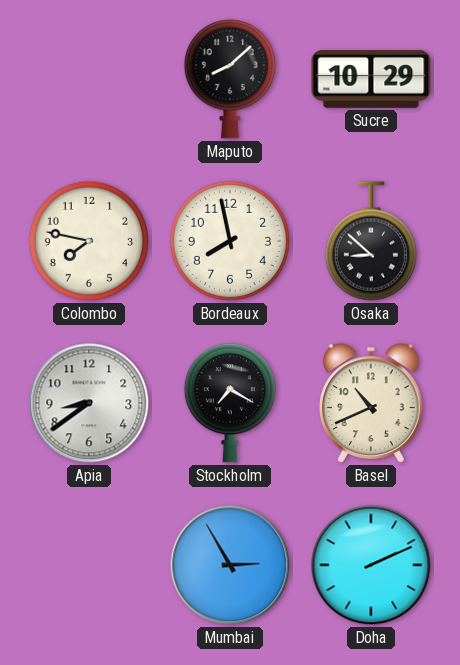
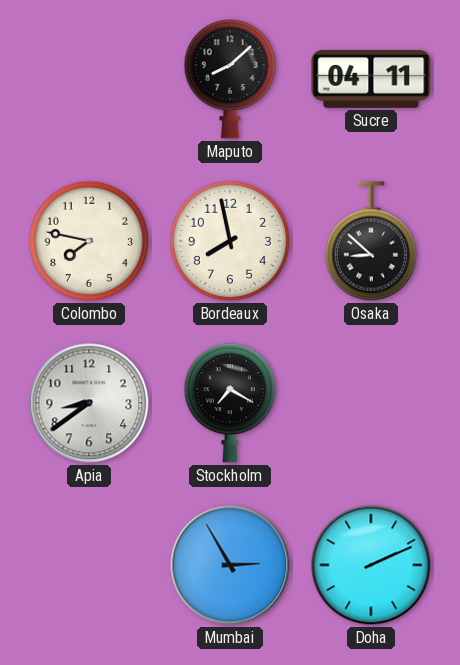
Sucre: 10:29 -> 04:11
Basel: 10:41 -> none
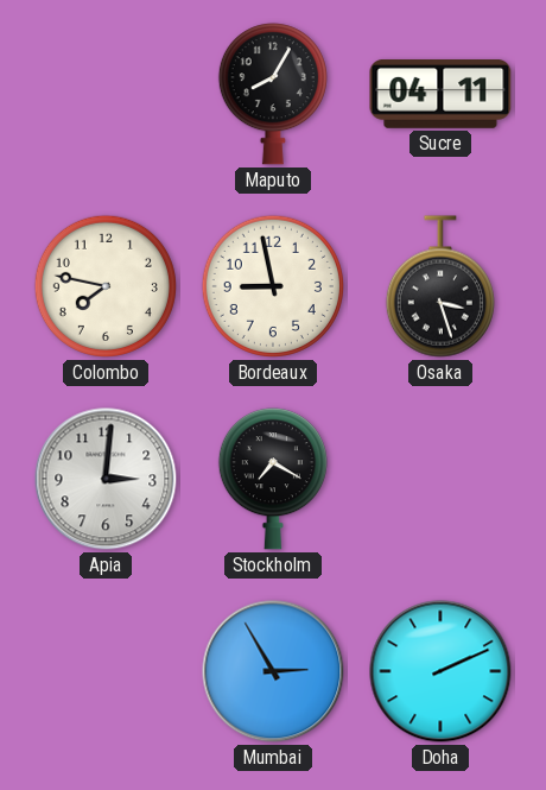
Maputo: 8:08 -> 8:05
Bordeaux: 7:58 -> 8:58
Osaka: 8:52 -> 3:27
Apia: 8:39 -> 3:01
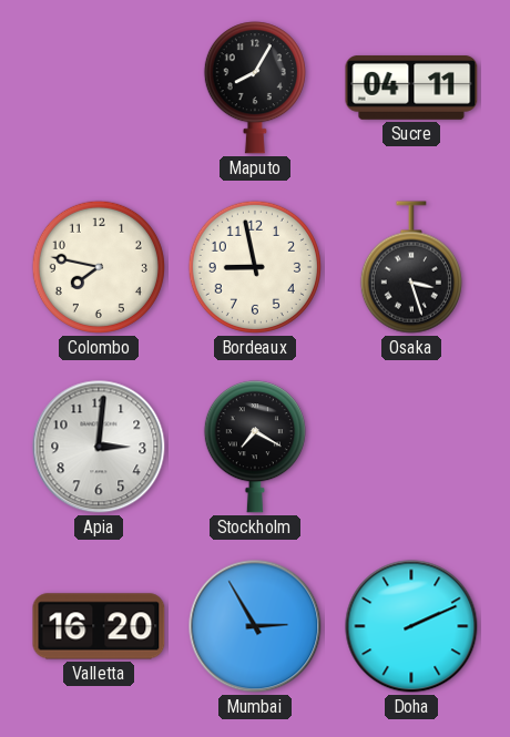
Valletta: none -> 16:20
